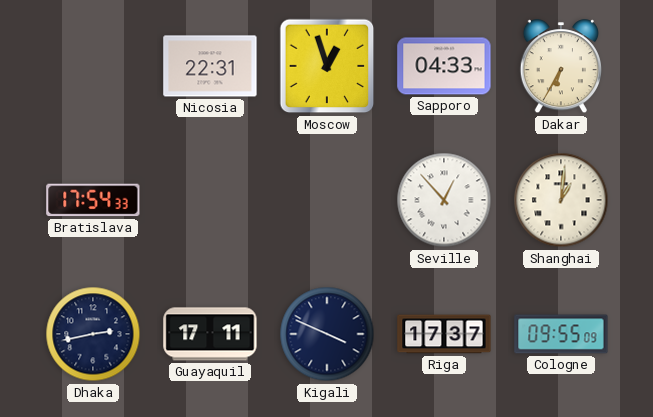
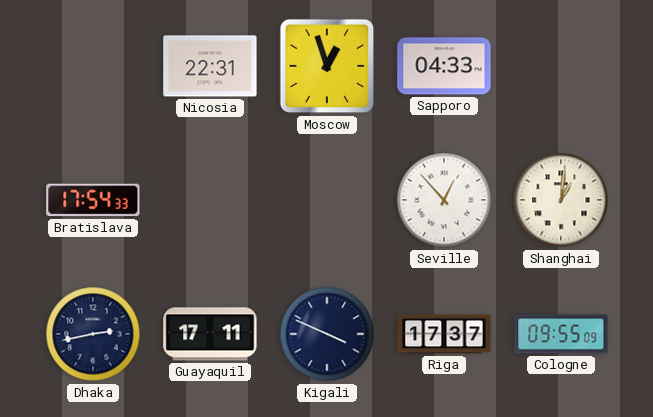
Dakar: 6:35 -> none
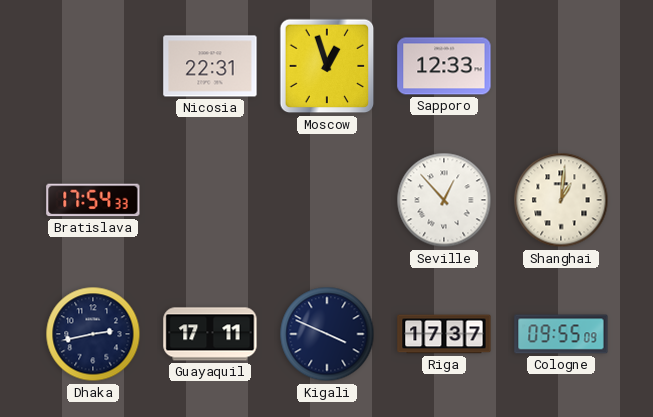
Sapporo: 04:33 -> 12:33
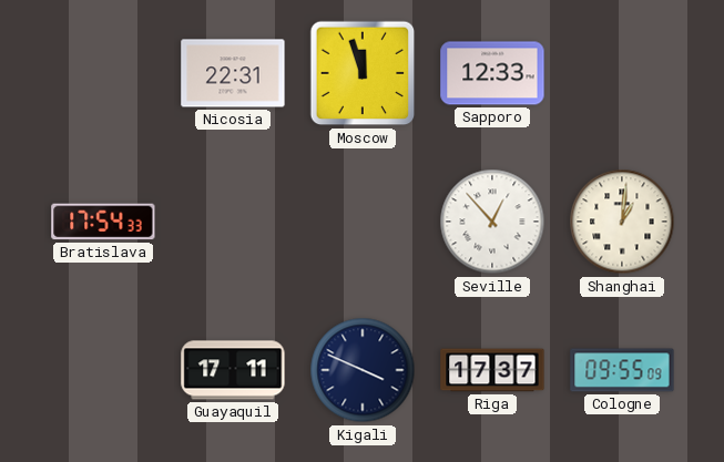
Moscow: 12:57 -> 11:57
Dhaka: 2:43 -> none
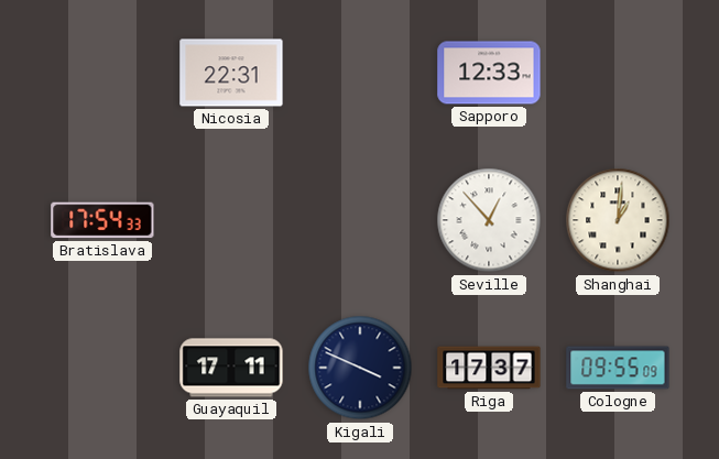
Moscow: 11:57 -> none
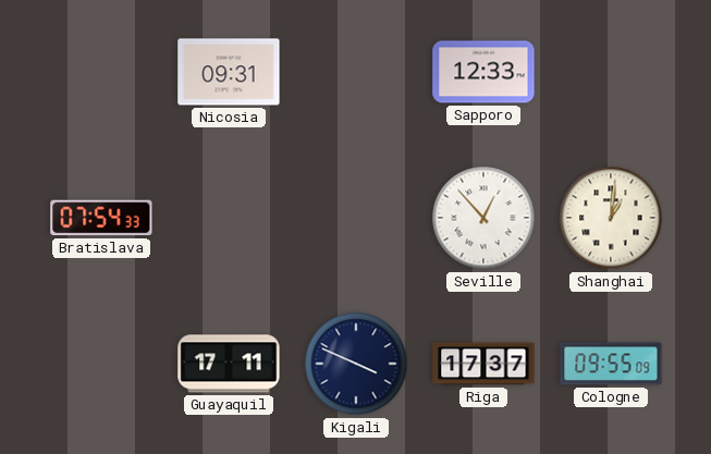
Nicosia: 22:31 -> 09:31
Bratislava: 17:54 -> 07:54
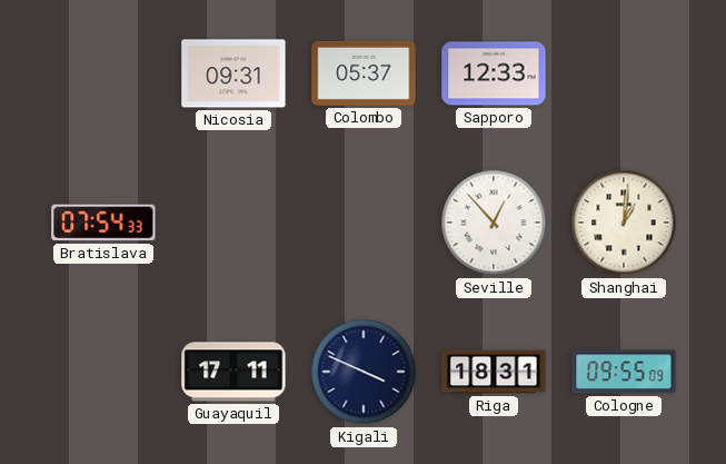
Colombo: none -> 05:37
Riga: 17:37 -> 18:31
